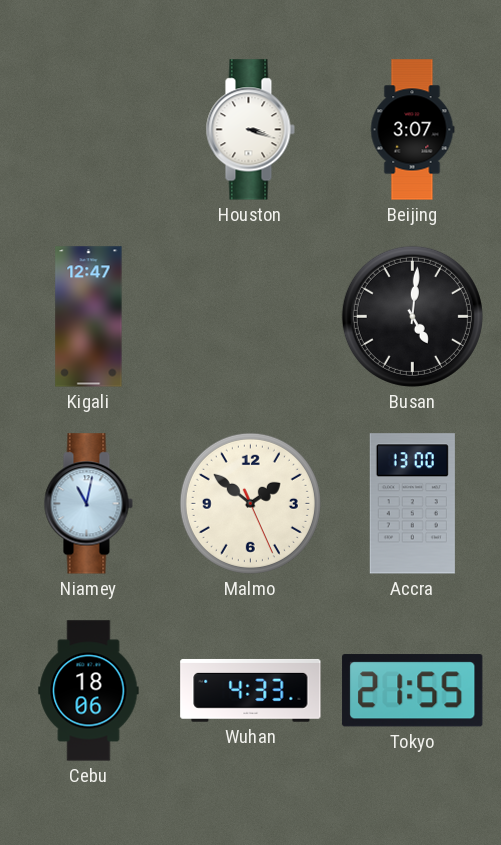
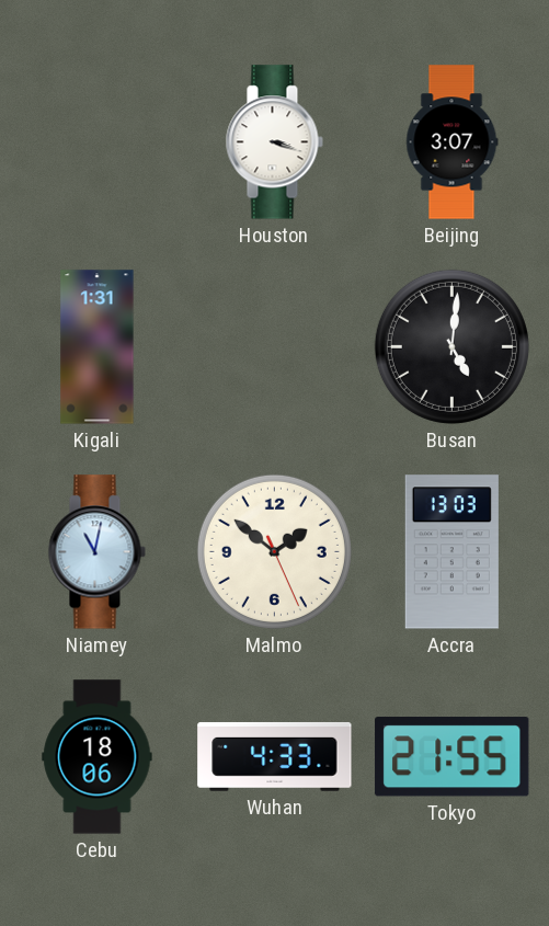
Kigali: 12:47 -> 1:31
Accra: 13:00 -> 13:03
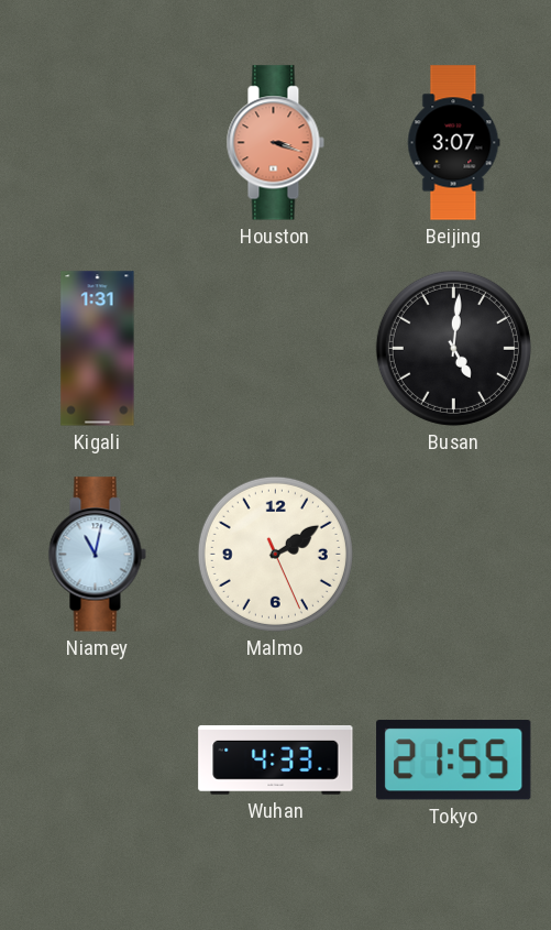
Houston dial: white -> salmon
Malmo: 1:51 -> 2:09
Accra: 13:03 -> none
Cebu: 18:06 -> none
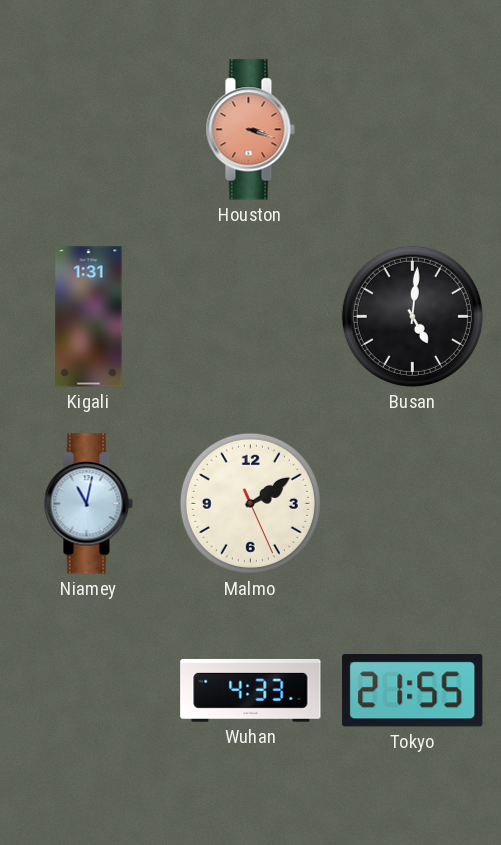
Beijing: 3:07 -> none
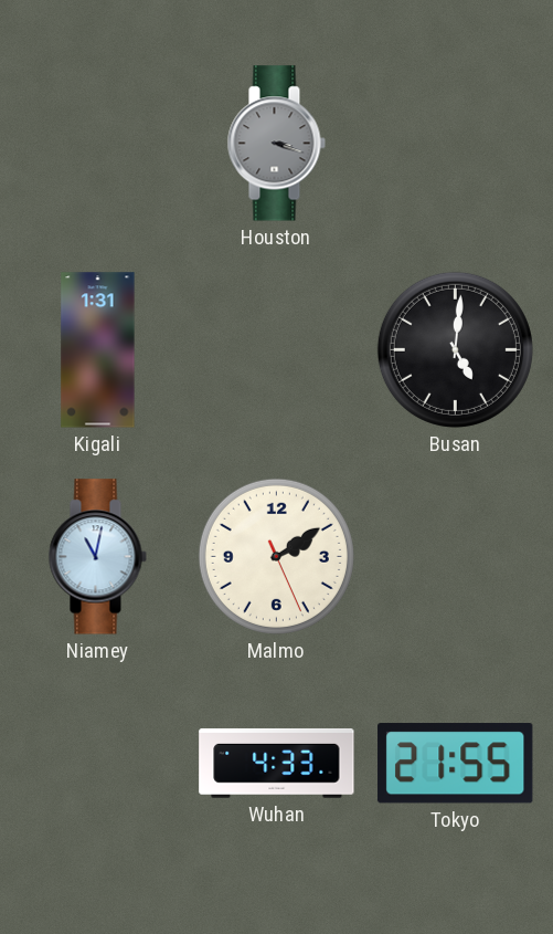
Houston dial: salmon -> grey
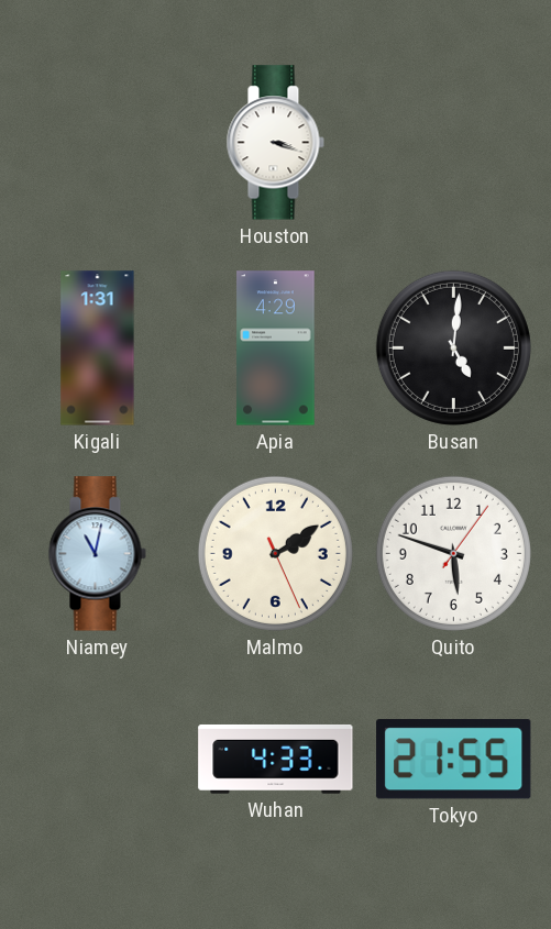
Houston dial: grey -> white
Apia: none -> 4:29
Quito: none -> 5:48
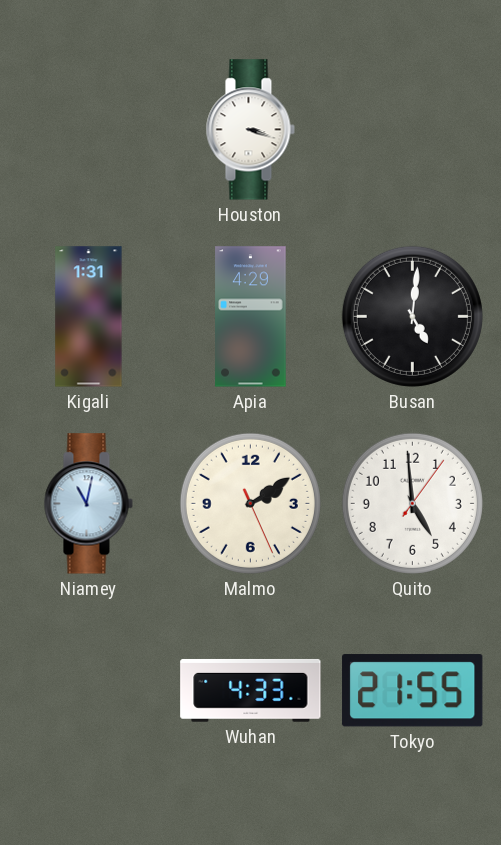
Quito: 5:48 -> 4:59
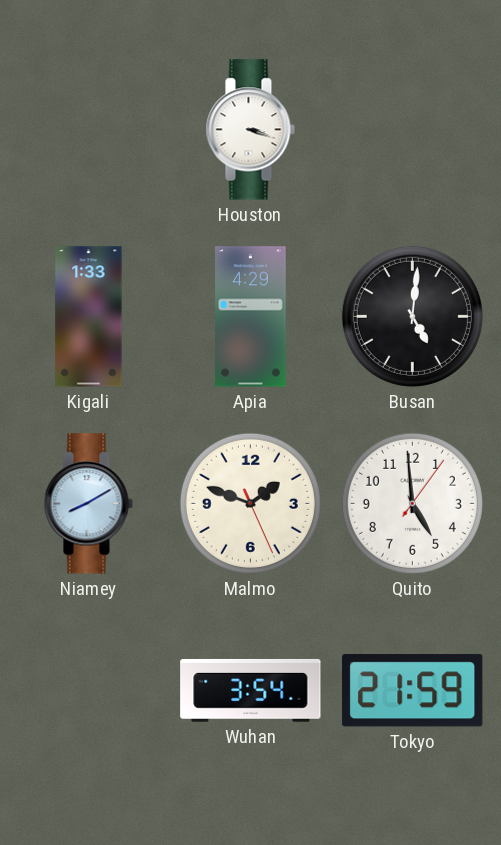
Kigali: 1:31 -> 1:33
Niamey: 11:02 -> 8:10
Malmo: 2:09 -> 1:48
Wuhan: 4:33 -> 3:54
Tokyo: 21:55 -> 21:59
